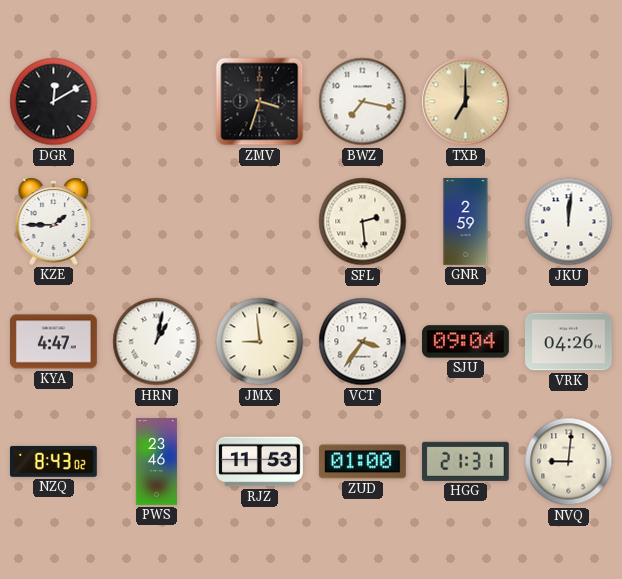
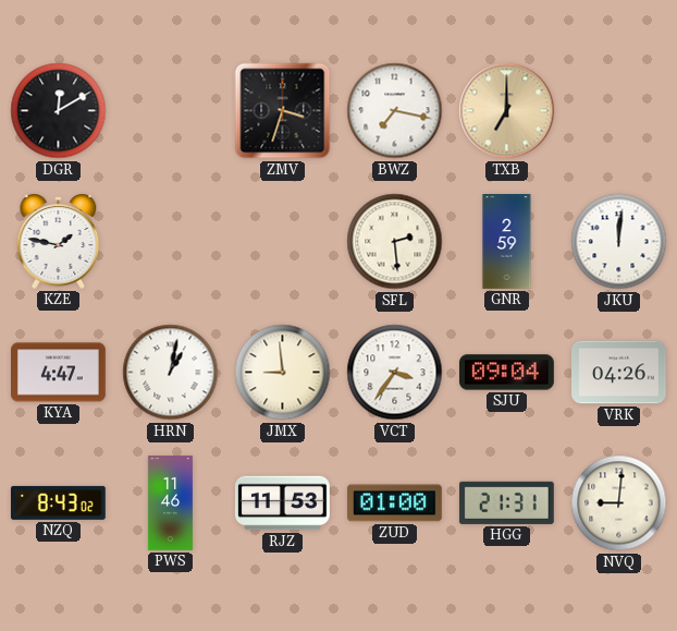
KZE: 1:45 -> 1:47
PWS: 23:46 -> 11:46
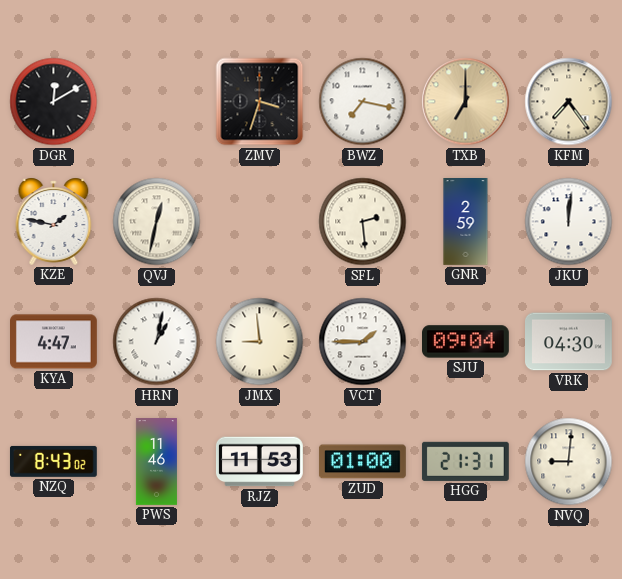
KFM: none -> 7:24
QVJ: none -> 12:32
VCT: 3:36 -> 1:45
VRK: 04:26 -> 04:30
